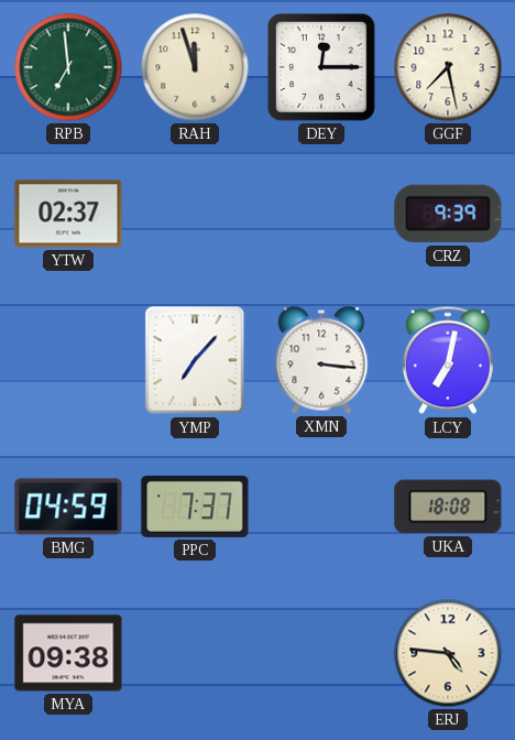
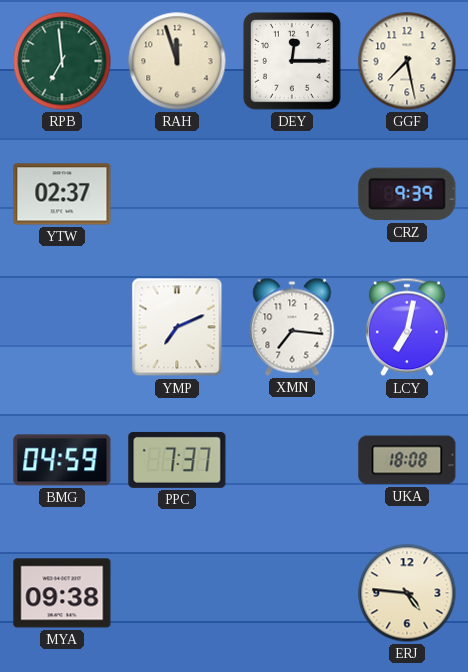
YMP: 7:07 -> 7:11
XMN: 3:16 -> 7:16
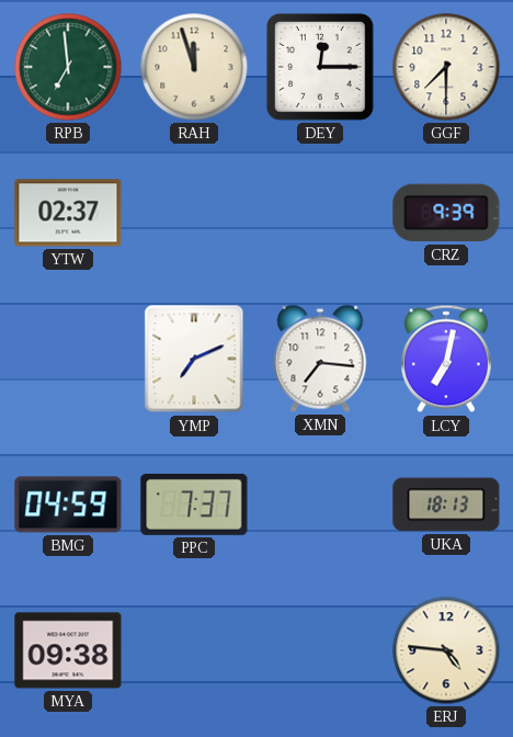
GGF: 7:28 -> 7:30
UKA: 18:08 -> 18:13
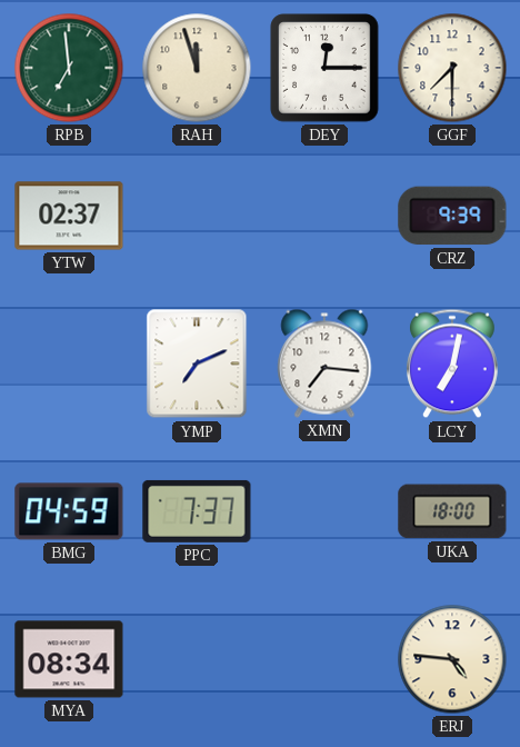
UKA: 18:13 -> 18:00
MYA: 09:38 -> 08:34
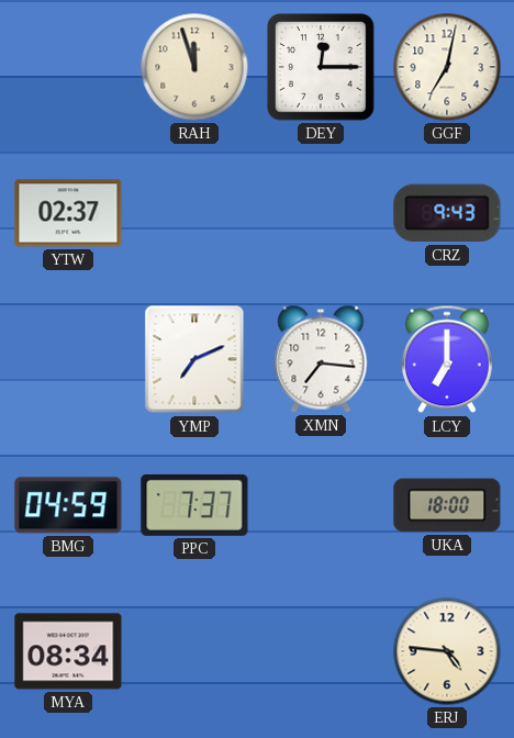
RPB: 6:59 -> none
GGF: 7:30 -> 7:02
CRZ: 9:39 -> 9:43
LCY: 7:02 -> 7:00
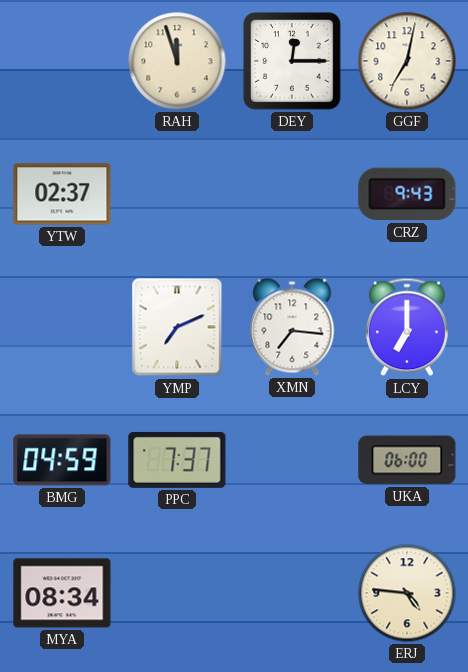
UKA: 18:00 -> 06:00
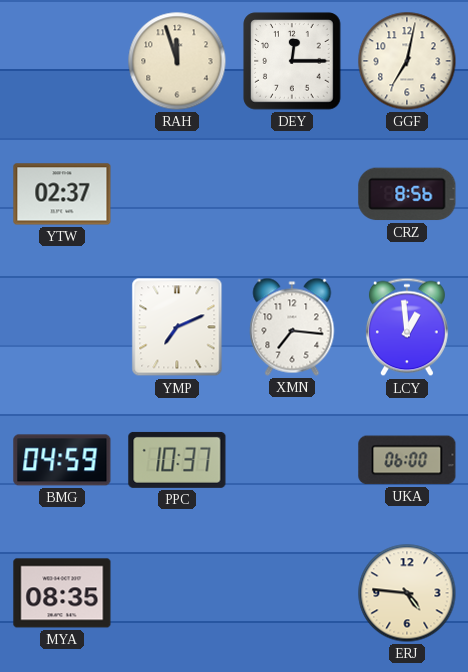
CRZ: 9:43 -> 8:56
LCY: 7:00 -> 12:59
PPC: 7:37 -> 10:37
MYA: 08:34 -> 08:35
